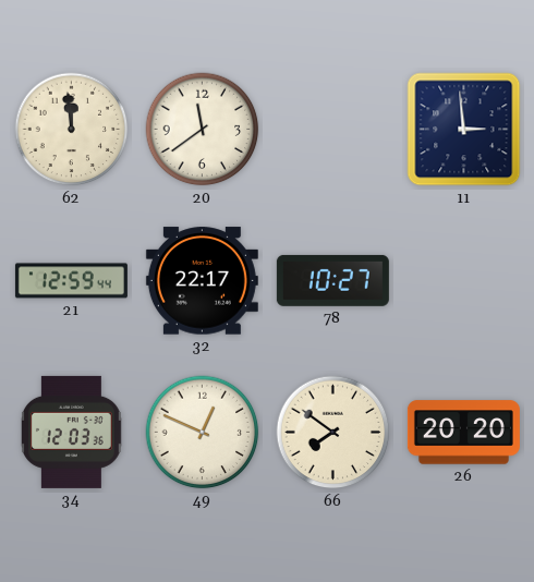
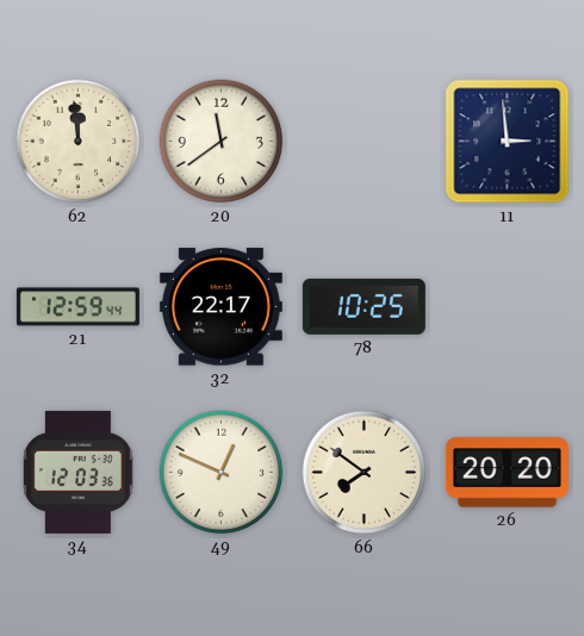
78: 10:27 -> 10:25
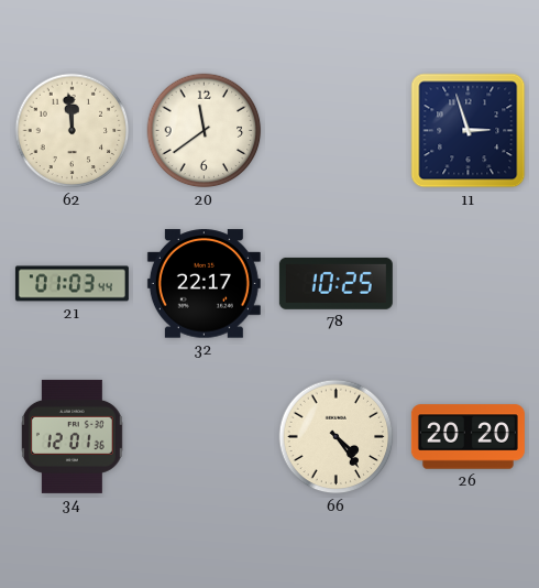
11: 2:59 -> 2:57
21: 12:59 -> 01:03
34: 12:03 -> 12:01
49: 12:49 -> none
66: 7:51 -> 4:24
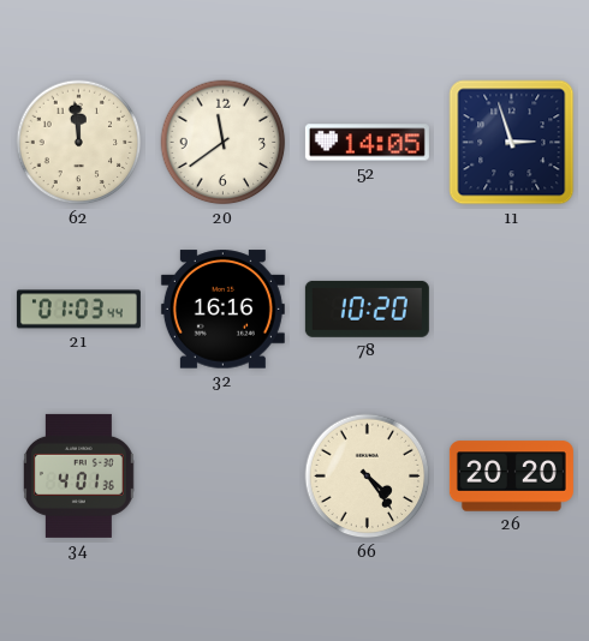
52: none -> 14:05
32: 22:17 -> 16:16
78: 10:25 -> 10:20
34: 12:01 -> 4:01
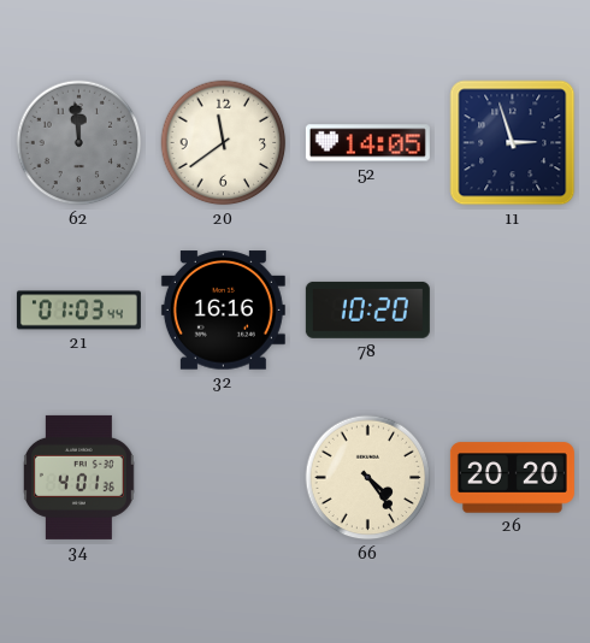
62 dial: cream -> grey
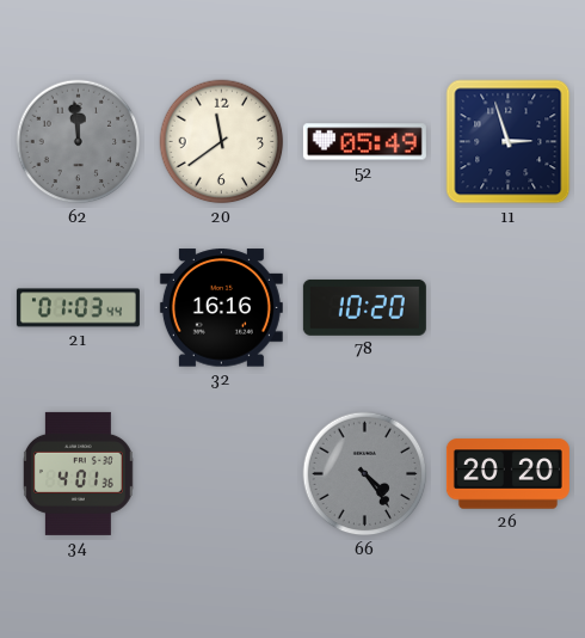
52: 14:05 -> 05:49
66 dial: cream -> grey
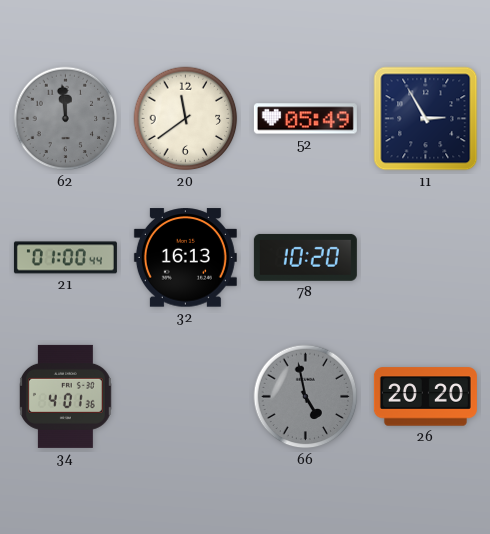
11: 2:57 -> 2:55
21: 01:03 -> 01:00
32: 16:16 -> 16:13
66: 4:24 -> 4:58
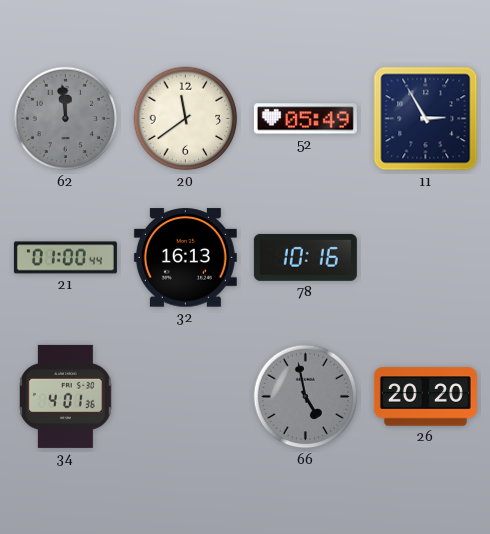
78: 10:20 -> 10:16
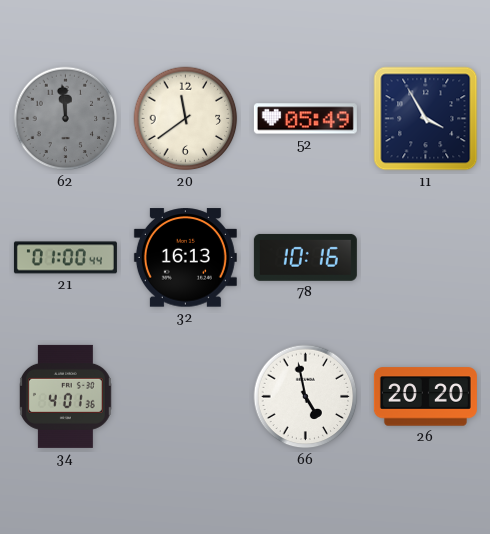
11: 2:55 -> 3:55
66 dial: grey -> white
